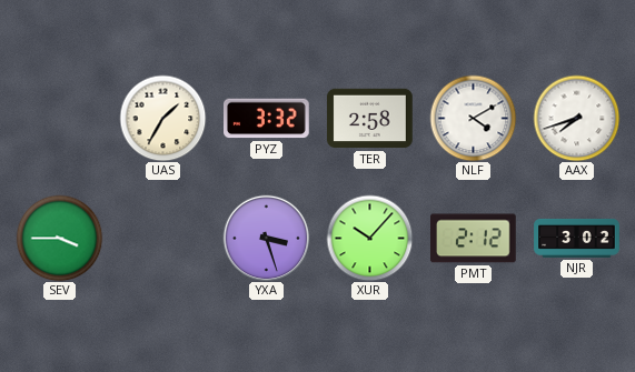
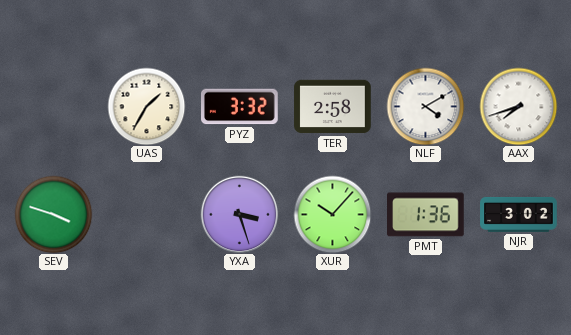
SEV: 3:45 -> 3:48
PMT: 2:12 -> 1:36
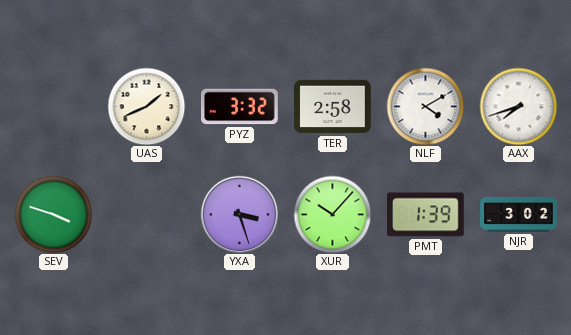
UAS: 1:35 -> 1:41
PMT: 1:36 -> 1:39
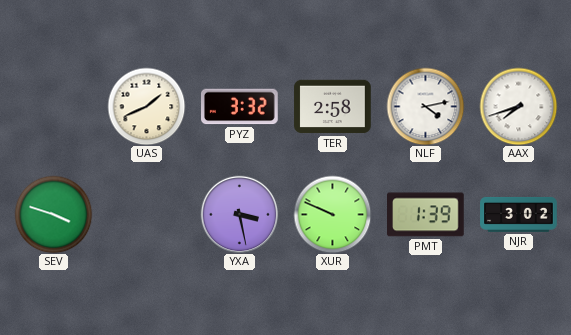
NLF: 4:10 -> 4:13
YXA: 3:27 -> 3:28
XUR: 10:07 -> 9:49
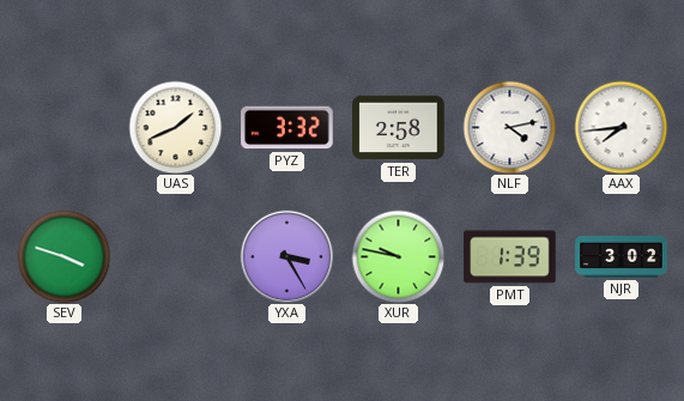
AAX: 7:42 -> 7:44
YXA: 3:28 -> 3:25
XUR: 9:49 -> 9:47
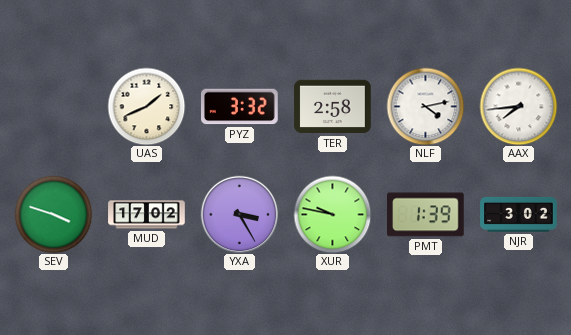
MUD: none -> 17:02
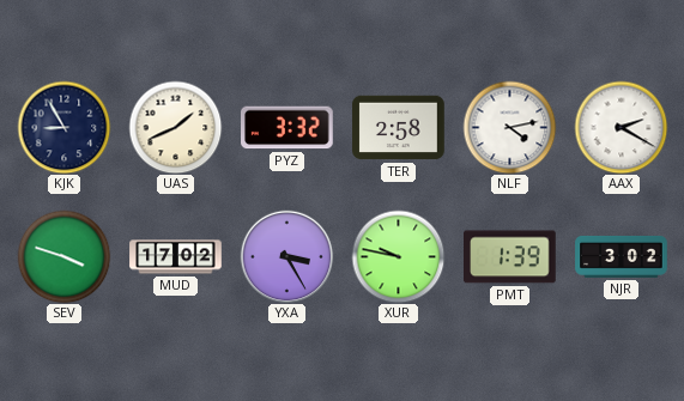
KJK: none -> 8:55
AAX: 7:44 -> 2:20
